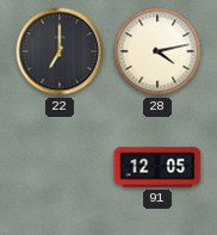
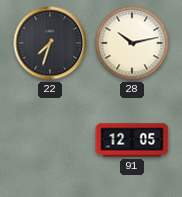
22: 7:00 -> 7:33
28: 4:13 -> 10:13
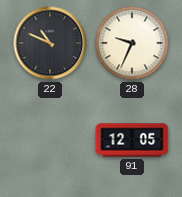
22: 7:33 -> 10:49
28: 10:13 -> 9:34
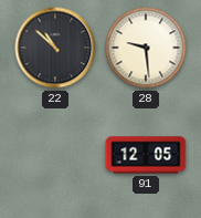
22: 10:49 -> 10:52
28: 9:34 -> 9:29
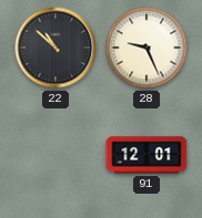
28: 9:29 -> 9:26
91: 12:05 -> 12:01
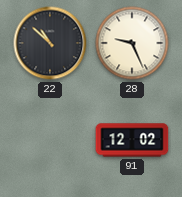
91: 12:01 -> 12:02
